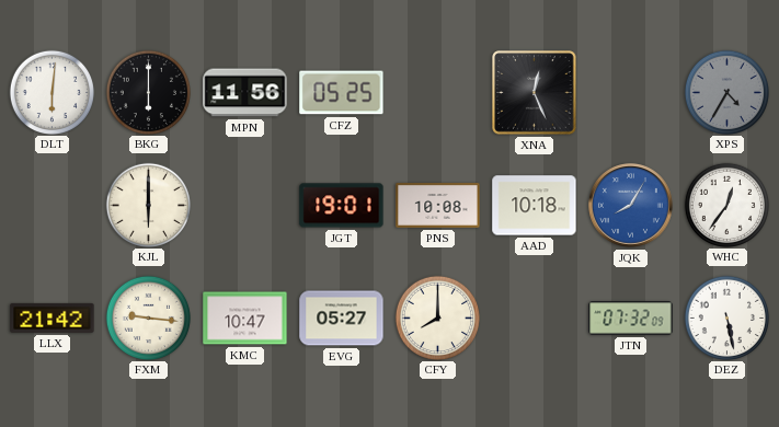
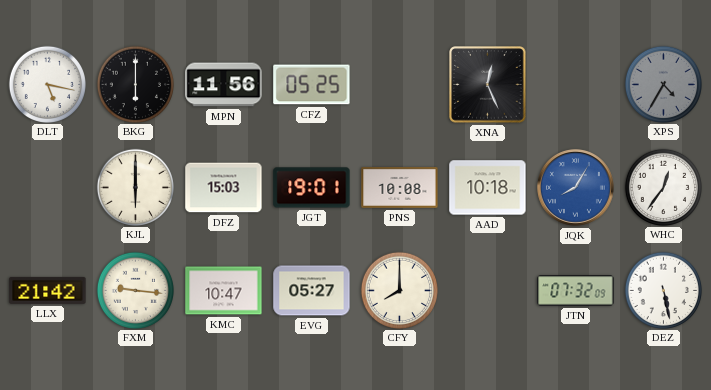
DLT: 6:01 -> 5:17
DFZ: none -> 15:03
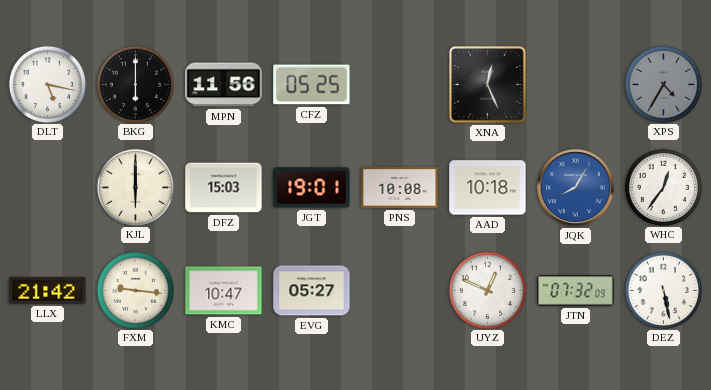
CFY: 8:00 -> none
UYZ: none -> 12:49
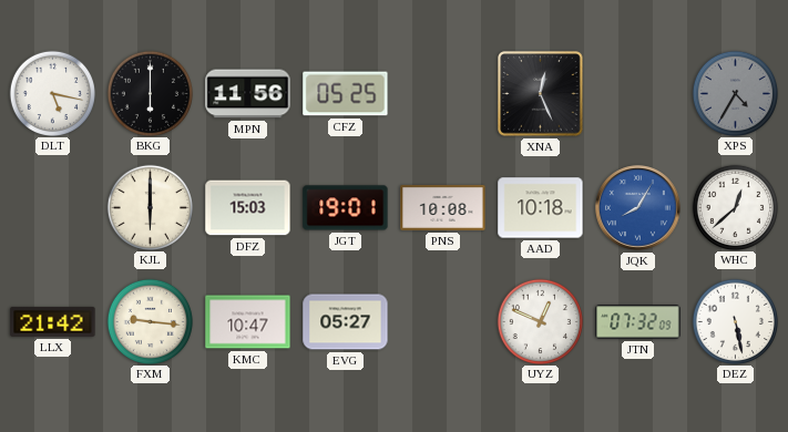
WHC: 12:36 -> 12:38
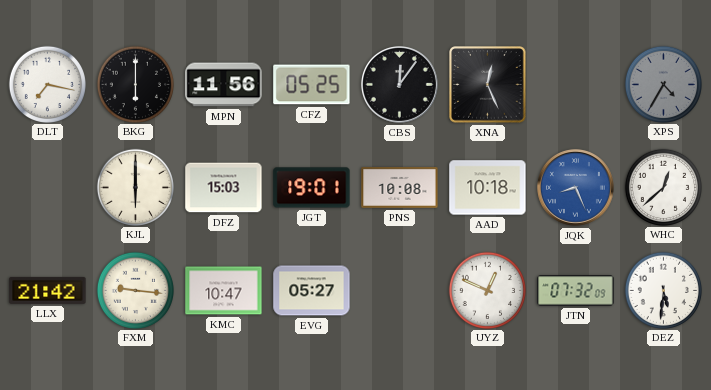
DLT: 5:17 -> 7:17
CBS: none -> 12:06
JQK: 8:05 -> 8:26
DEZ: 5:28 -> 5:31
